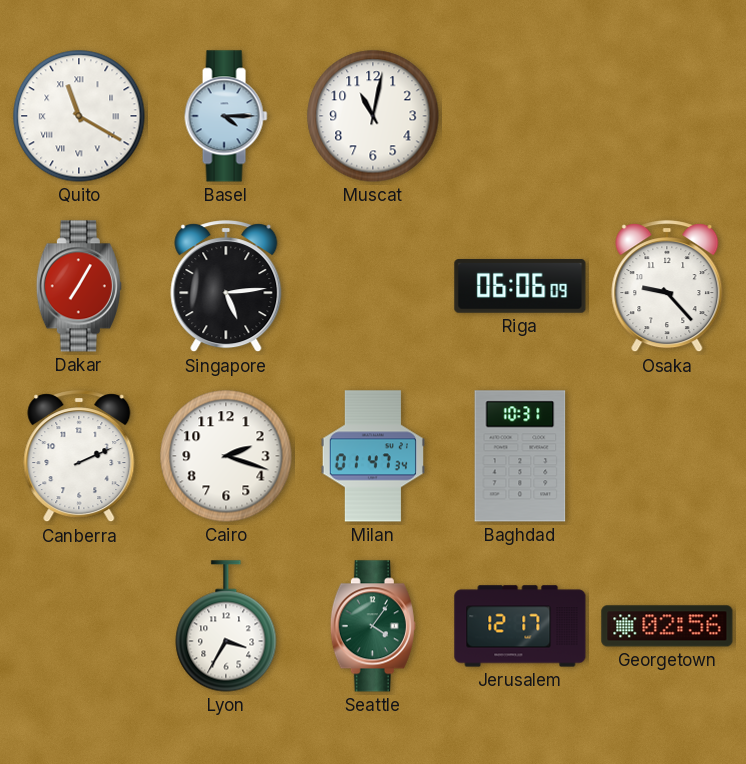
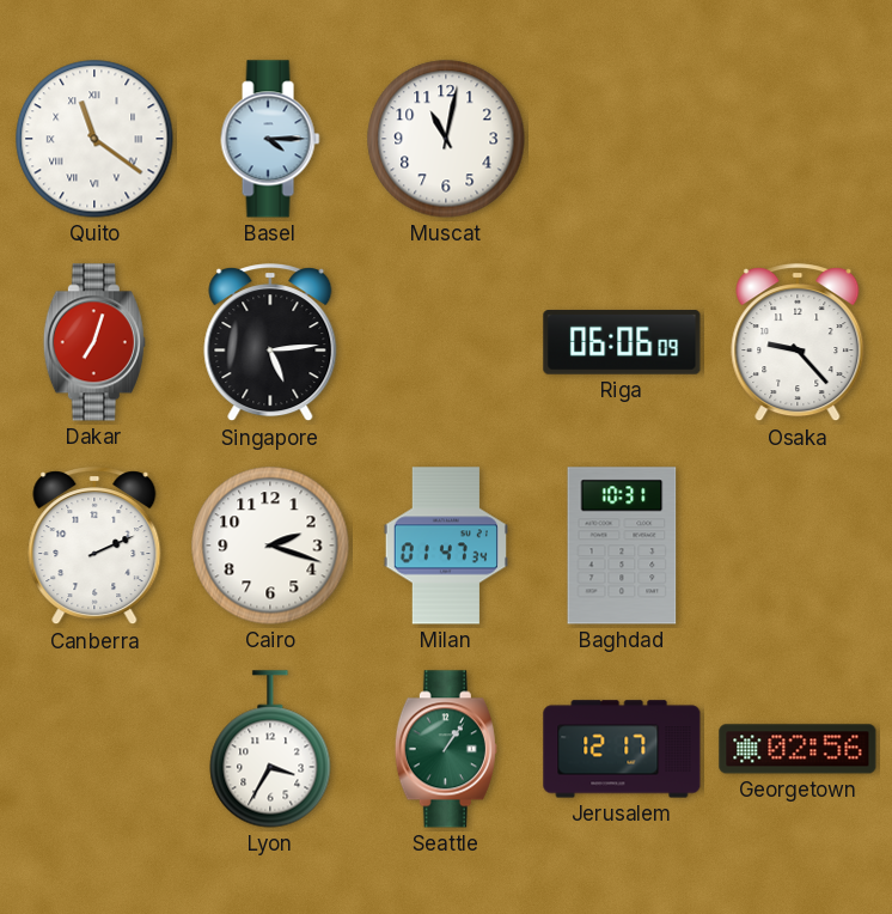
Quito: 11:20 -> 11:21
Dakar: 7:05 -> 7:03
Seattle: 4:06 -> 1:06
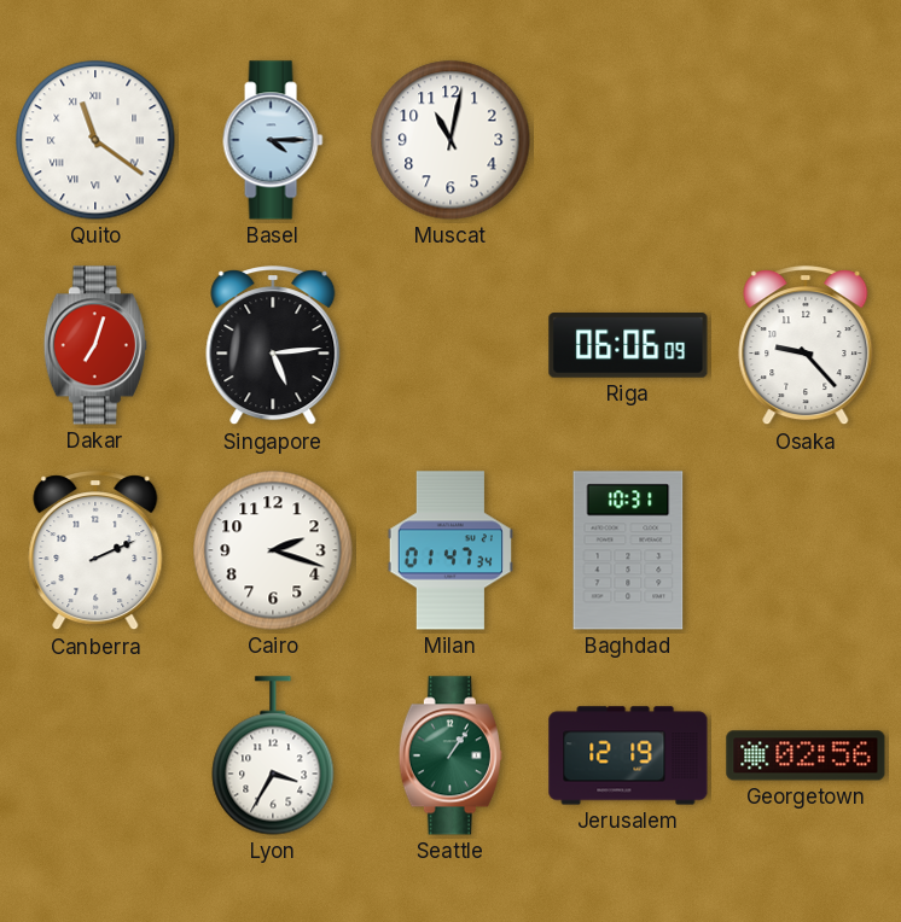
Jerusalem: 12:17 -> 12:19
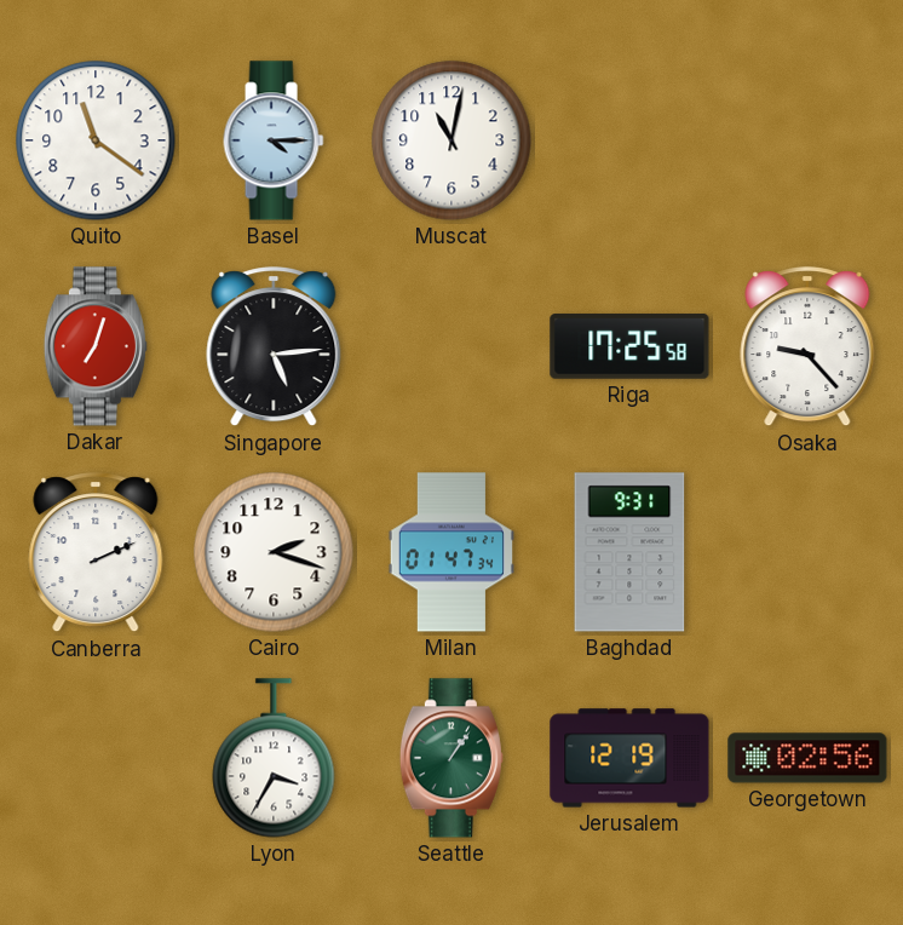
Quito numerals: Roman -> Arabic
Riga: 06:06 -> 17:25
Baghdad: 10:31 -> 9:31
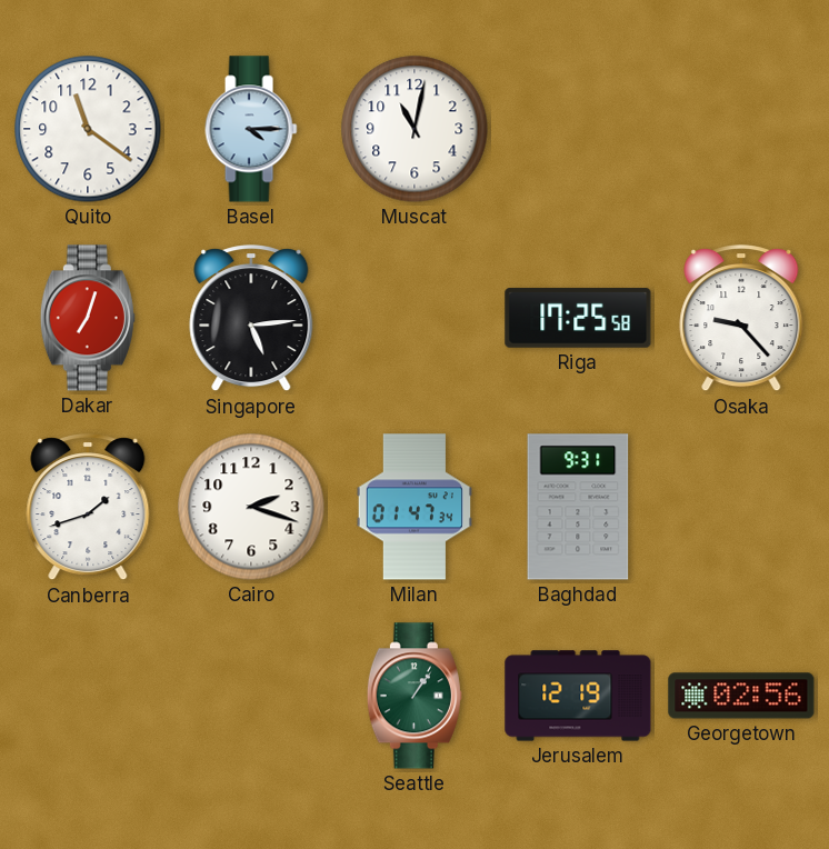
Canberra: 2:11 -> 1:42
Lyon: 3:35 -> none
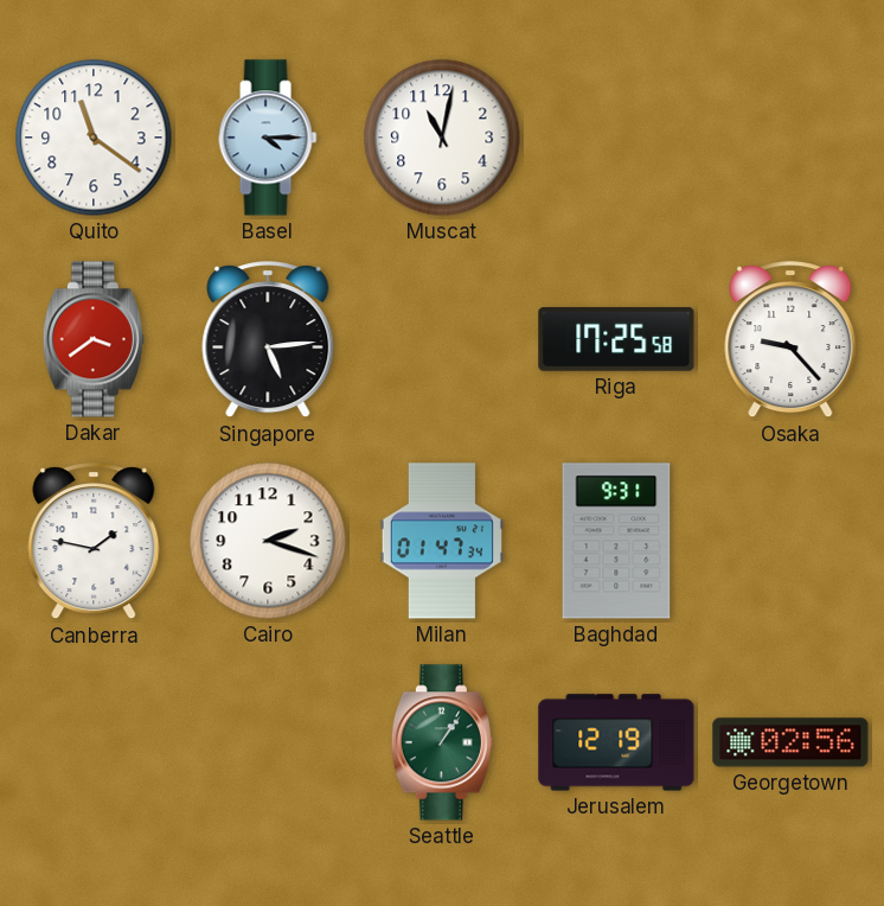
Dakar: 7:03 -> 3:39
Canberra: 1:42 -> 1:47
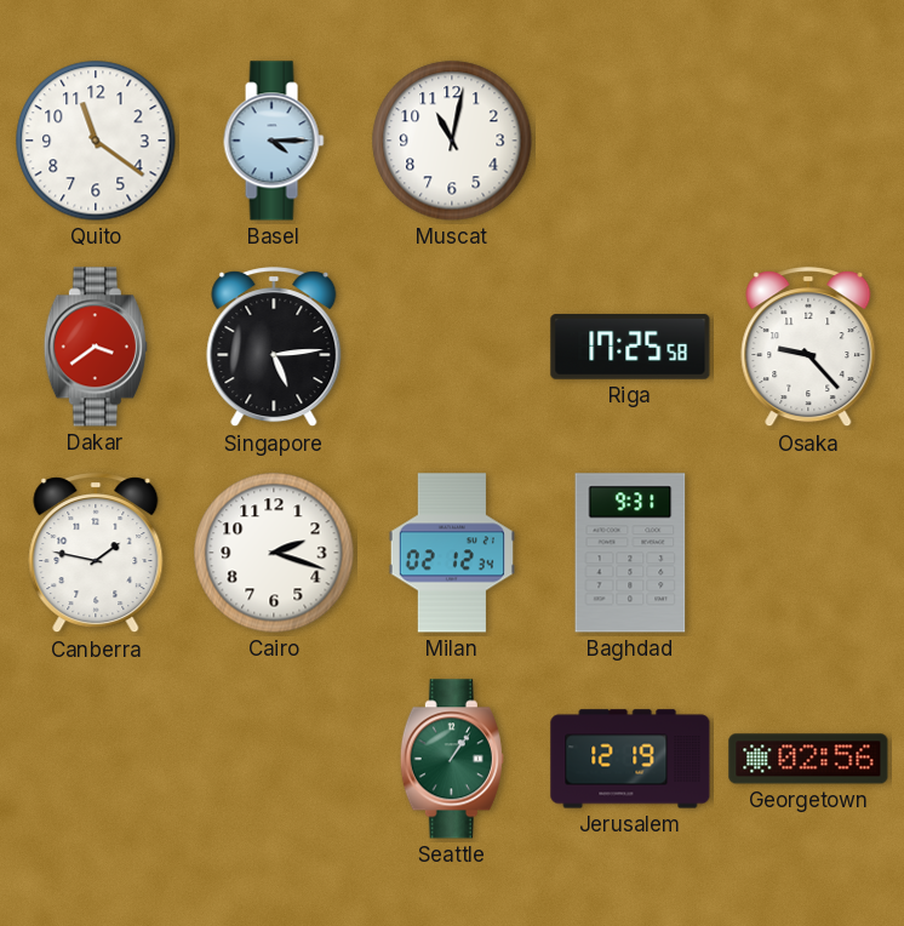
Milan: 01:47 -> 02:12
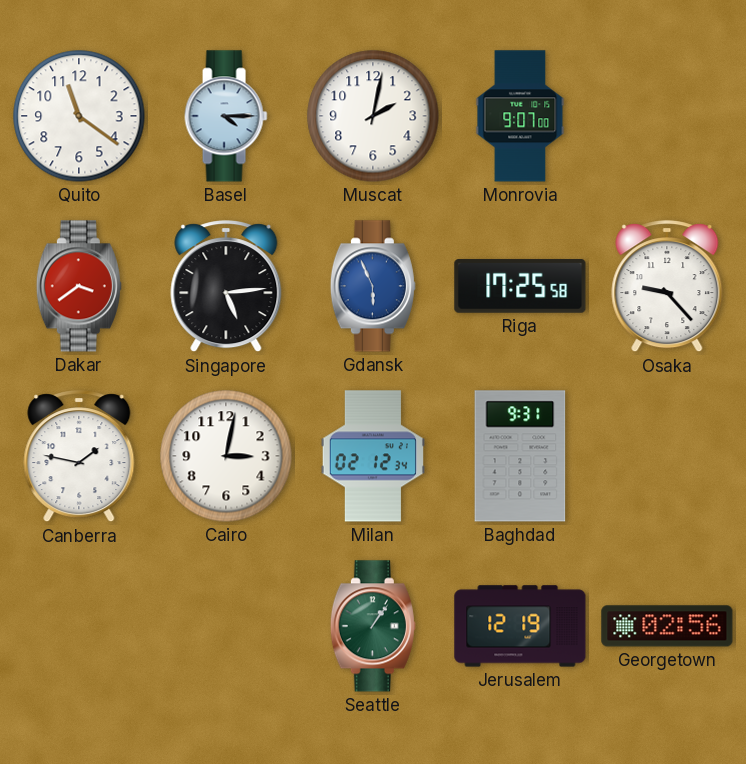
Muscat: 11:02 -> 2:02
Monrovia: none -> 9:07
Gdansk: none -> 5:56
Cairo: 2:18 -> 3:02
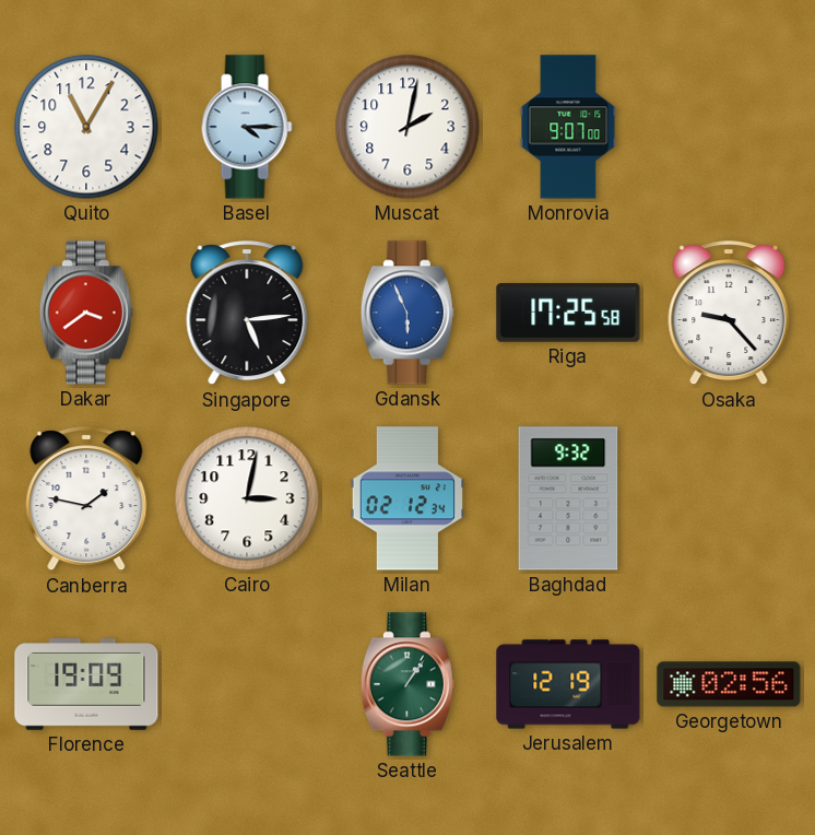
Quito: 11:21 -> 11:05
Baghdad: 9:31 -> 9:32
Florence: none -> 19:09
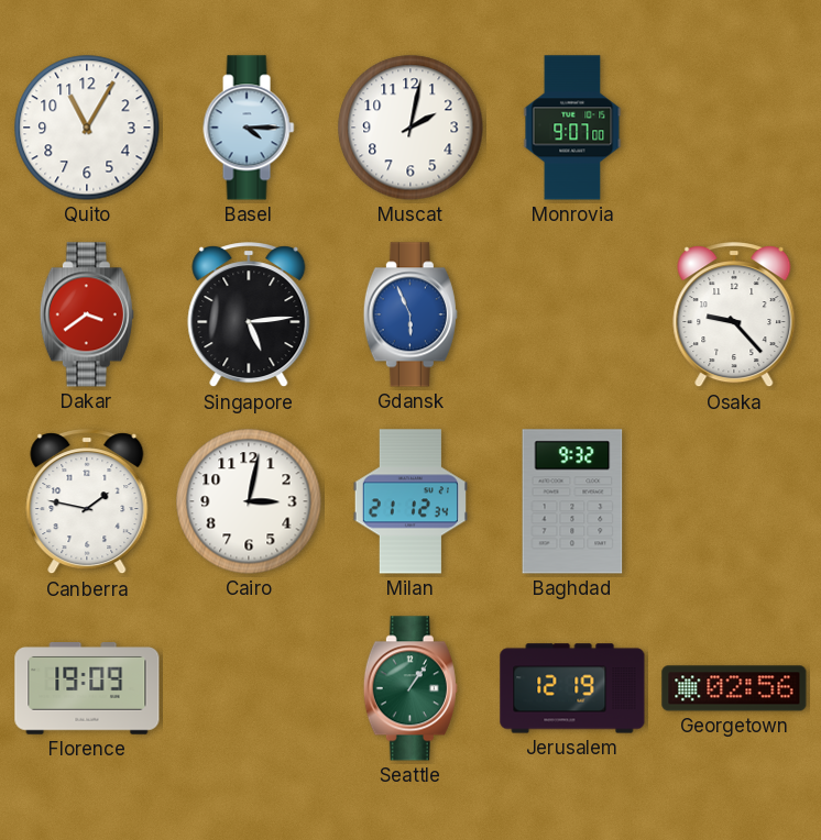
Riga: 17:25 -> none
Milan: 02:12 -> 21:12
